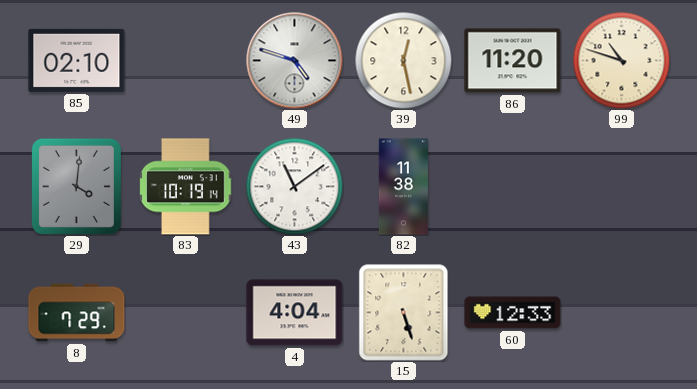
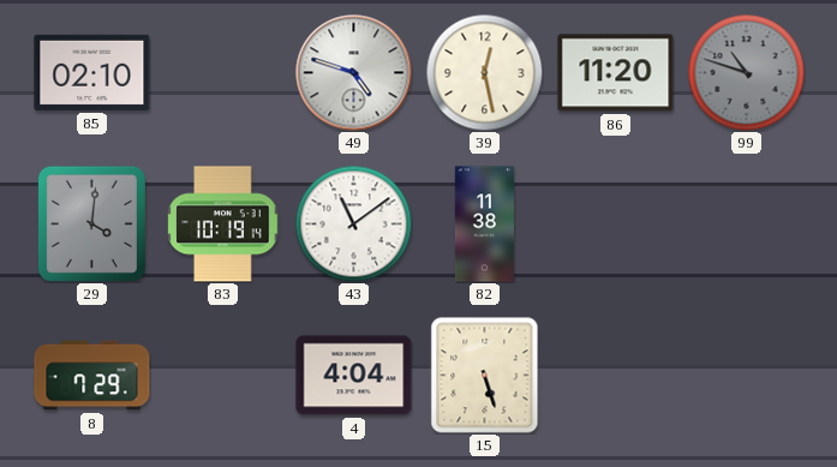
99 dial: cream -> grey
60: 12:33 -> none
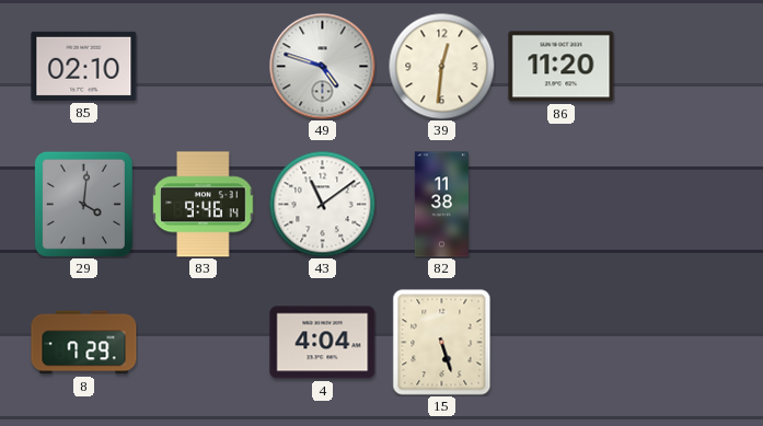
39: 12:28 -> 12:31
99: 10:48 -> none
83: 10:19 -> 9:46
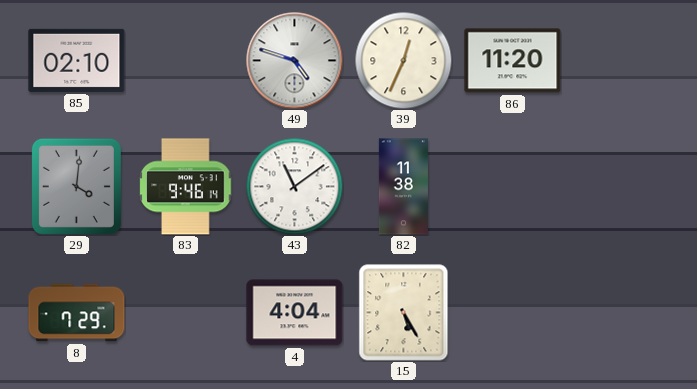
39: 12:31 -> 12:34
15: 5:27 -> 5:25
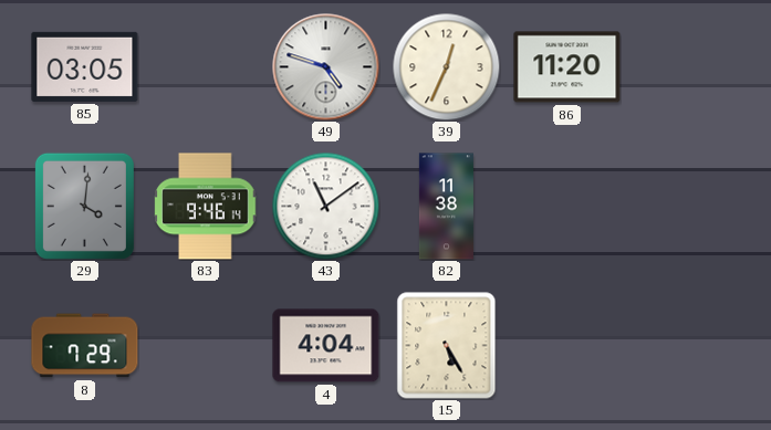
85: 02:10 -> 03:05
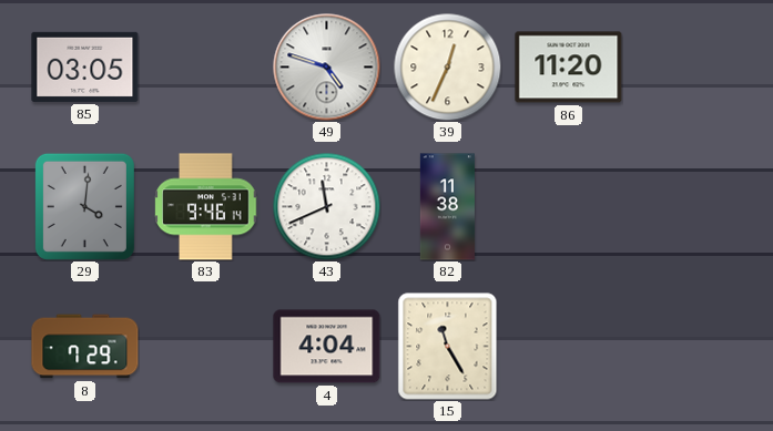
43: 11:09 -> 11:41
15: 5:25 -> 11:25
